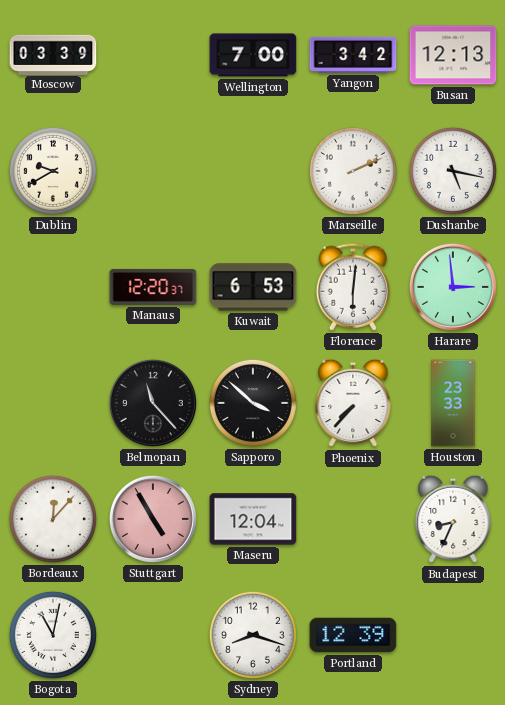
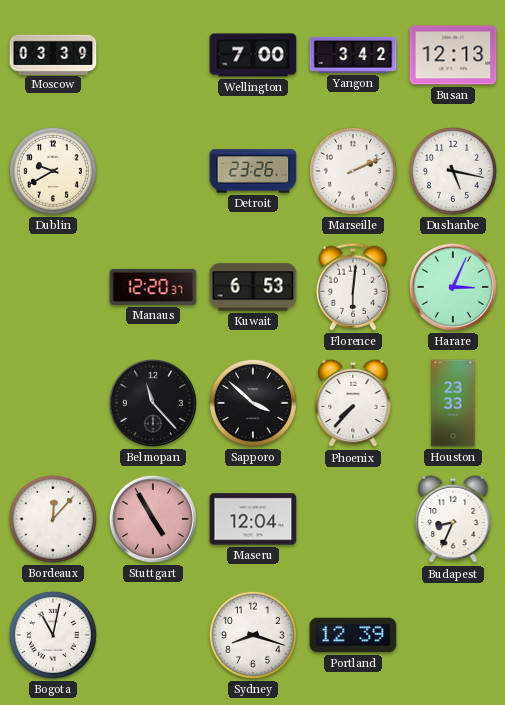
Detroit: none -> 23:26
Harare: 2:59 -> 3:04
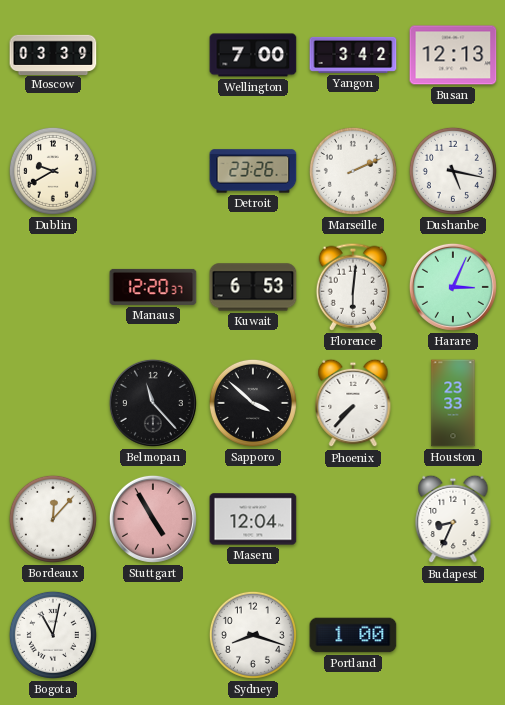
Portland: 12:39 -> 1:00
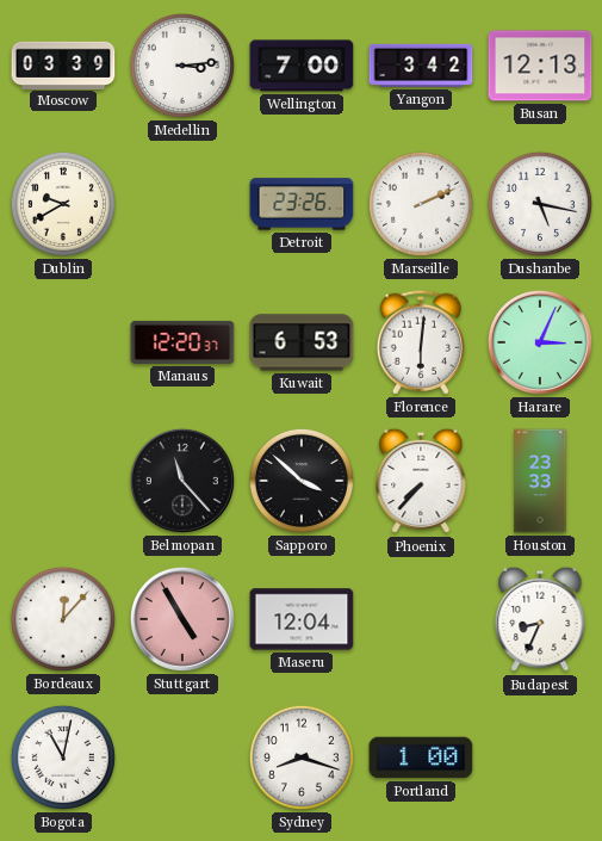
Medellin: none -> 3:14
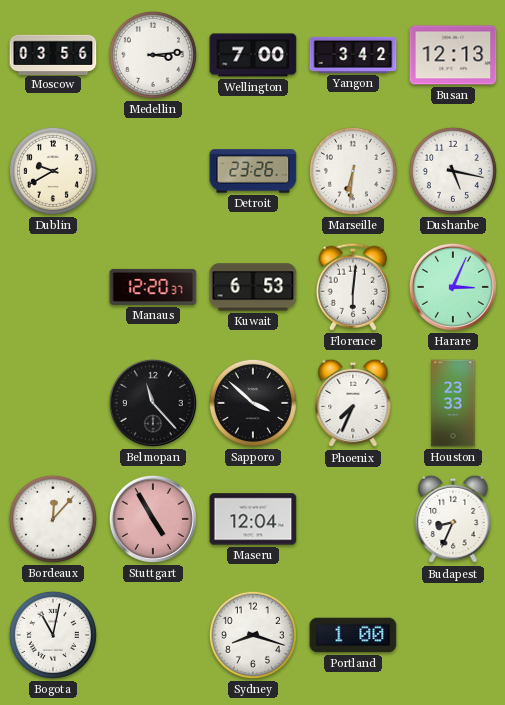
Moscow: 03:39 -> 03:56
Marseille: 2:11 -> 6:31
Phoenix: 7:37 -> 7:34
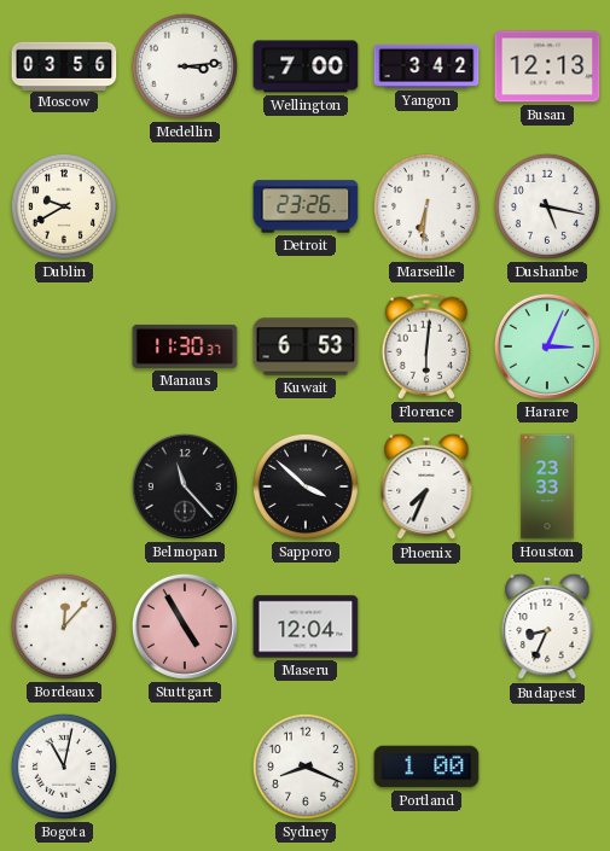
Manaus: 12:20 -> 11:30
Sydney: 8:18 -> 8:19
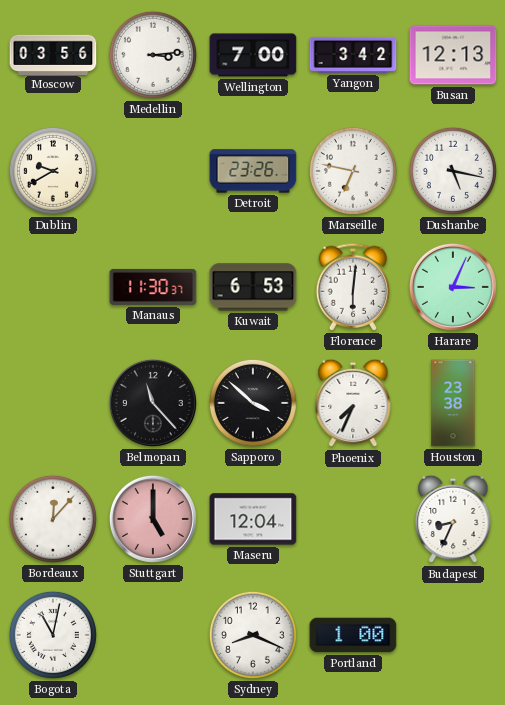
Marseille: 6:31 -> 6:47
Houston: 23:33 -> 23:38
Stuttgart: 4:55 -> 5:00
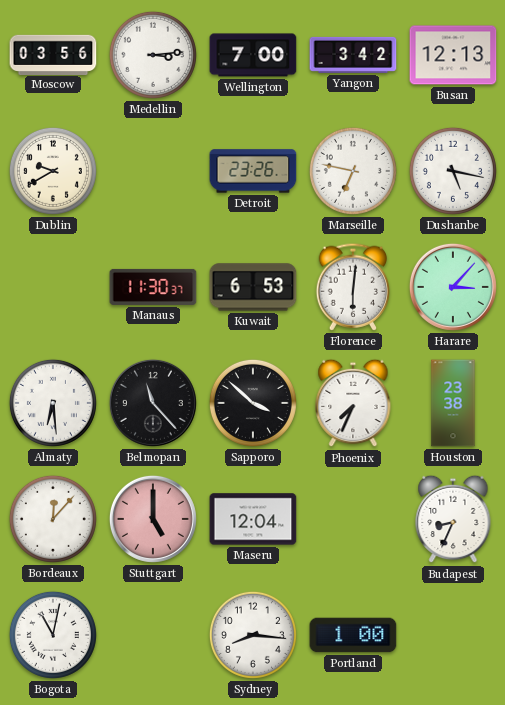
Harare: 3:04 -> 3:07
Almaty: none -> 6:29
Sydney: 8:19 -> 8:16
